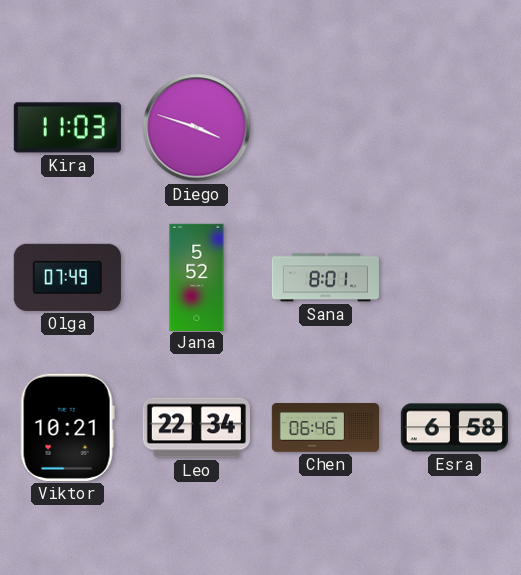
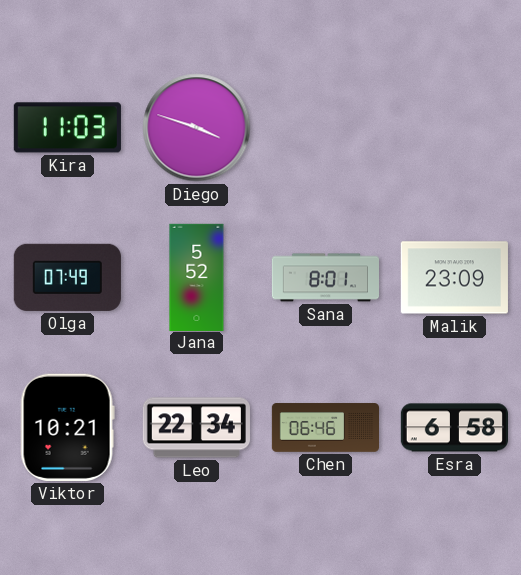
Malik: none -> 23:09
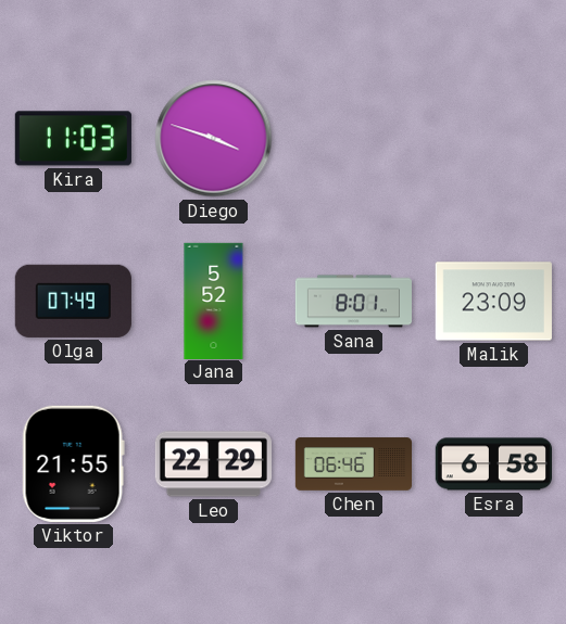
Viktor: 10:21 -> 21:55
Leo: 22:34 -> 22:29
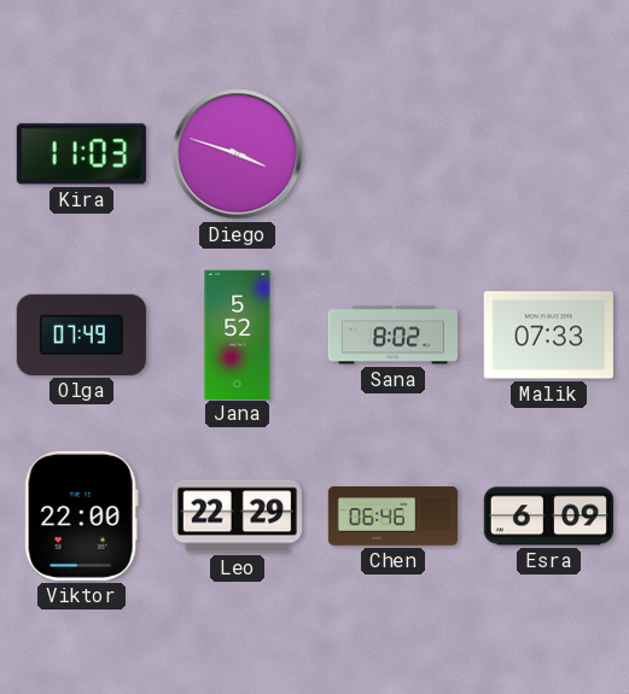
Sana: 8:01 -> 8:02
Malik: 23:09 -> 07:33
Viktor: 21:55 -> 22:00
Esra: 6:58 -> 6:09
